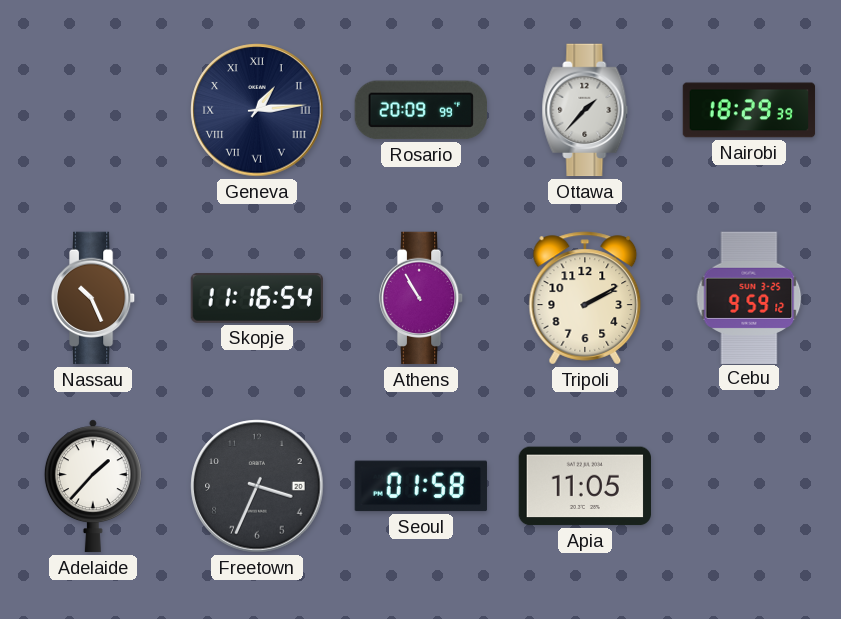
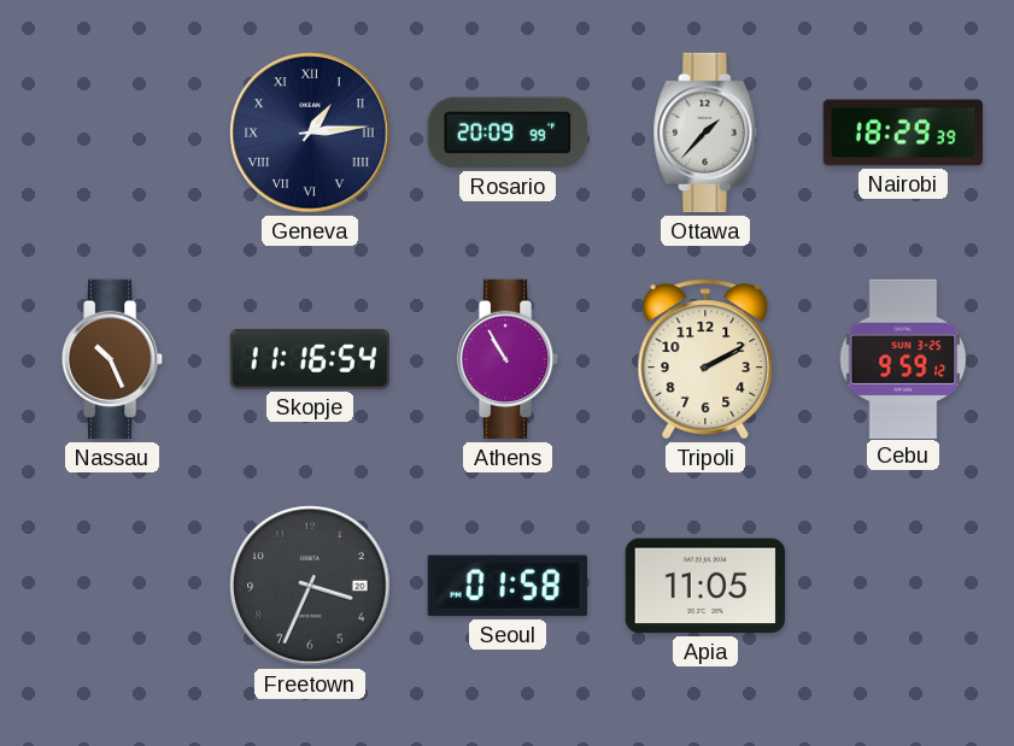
Adelaide: 1:37 -> none
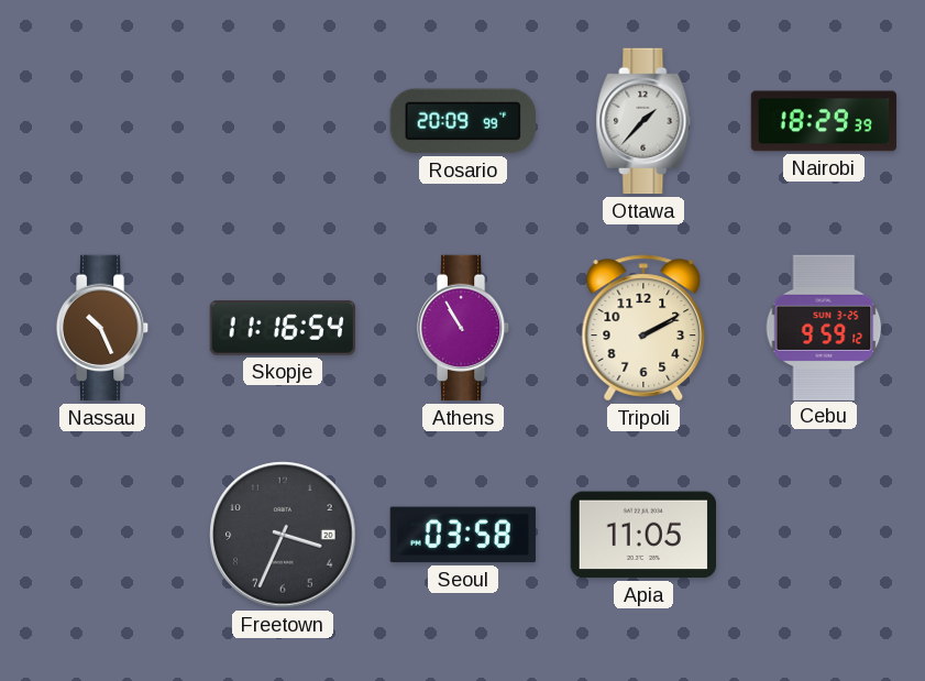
Geneva: 1:14 -> none
Seoul: 01:58 -> 03:58
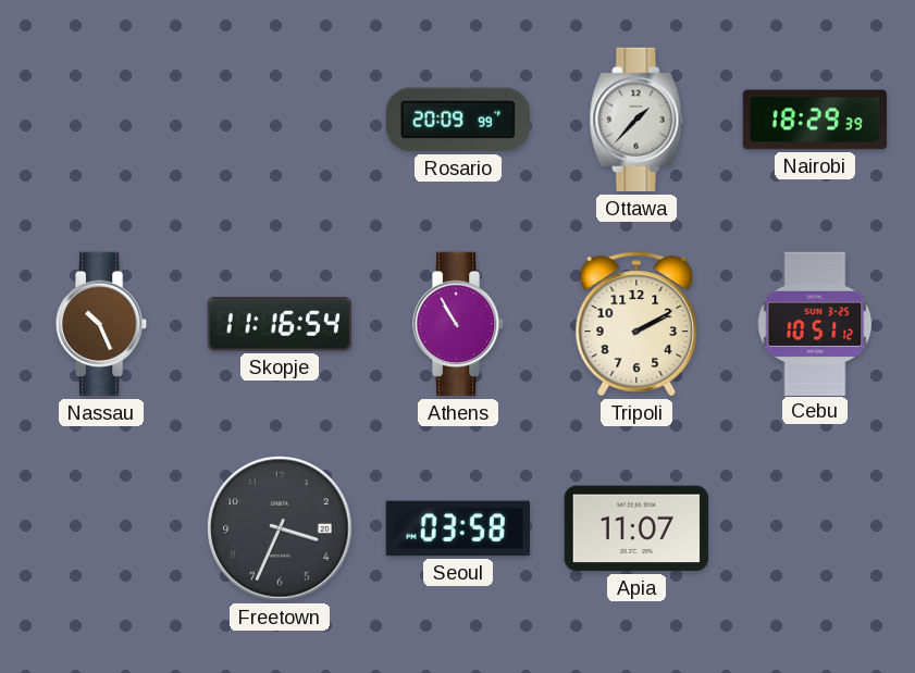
Cebu: 9:59 -> 10:51
Apia: 11:05 -> 11:07
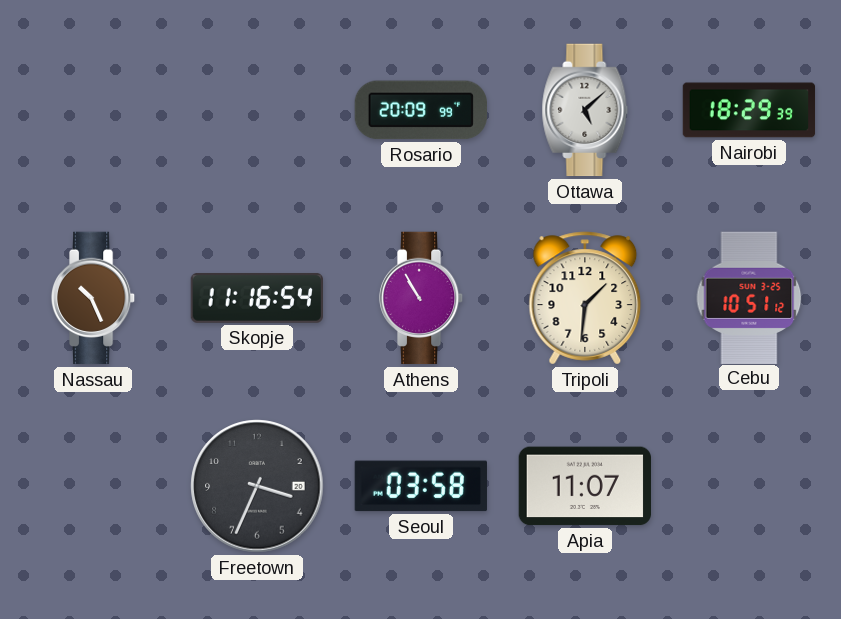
Ottawa: 1:37 -> 5:08
Tripoli: 2:10 -> 1:31
